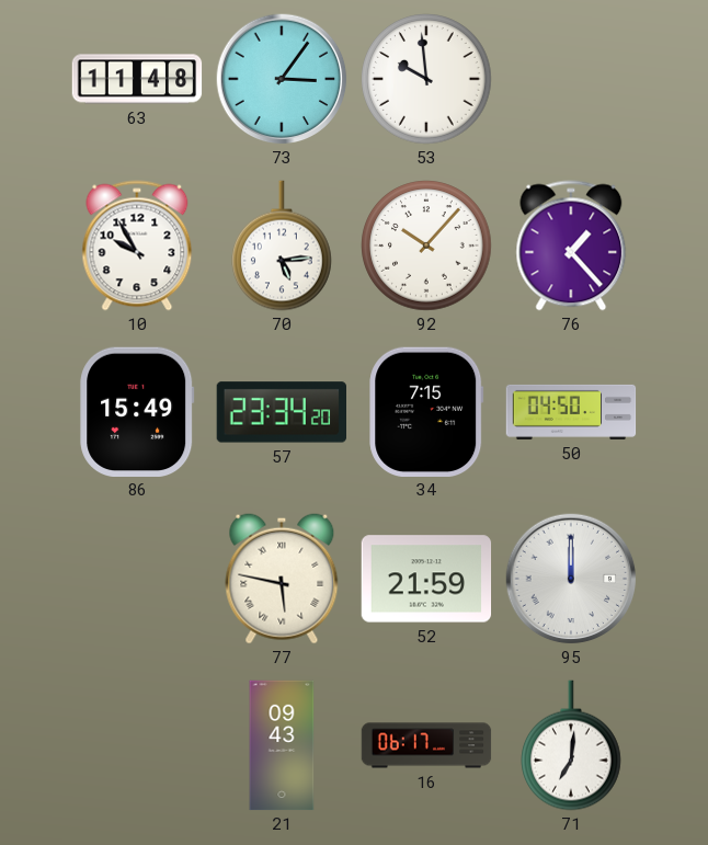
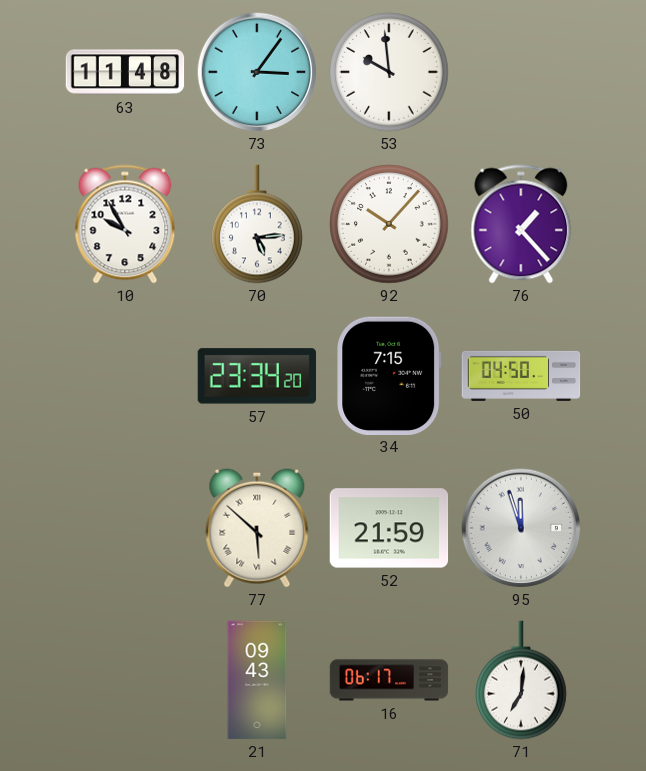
86: 15:49 -> none
77: 5:47 -> 5:52
95: 12:00 -> 11:57
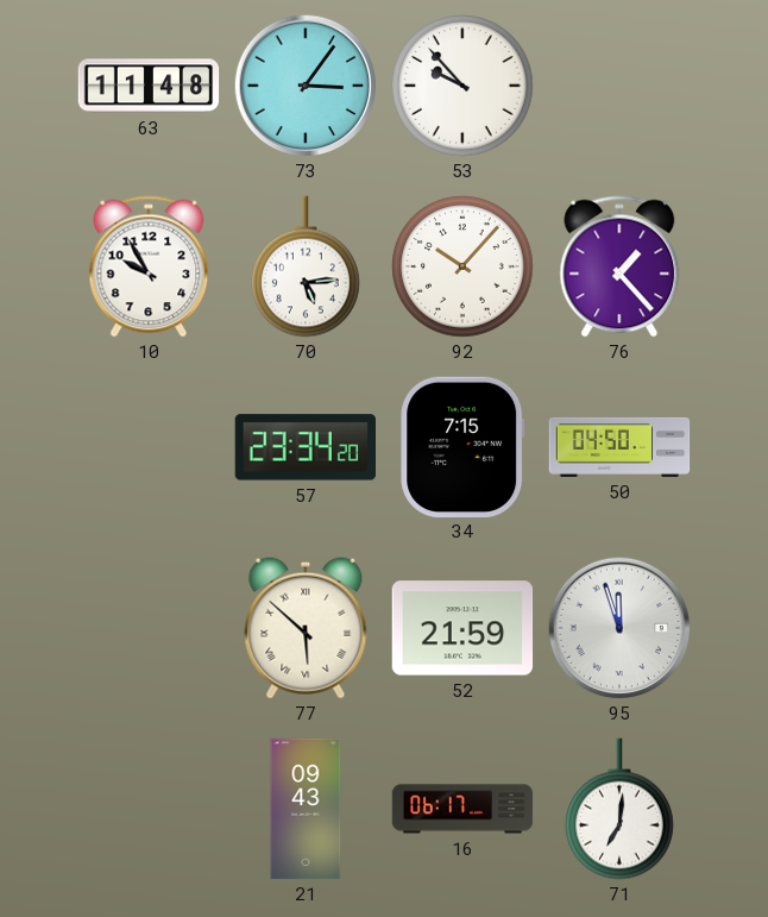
53: 9:59 -> 9:53
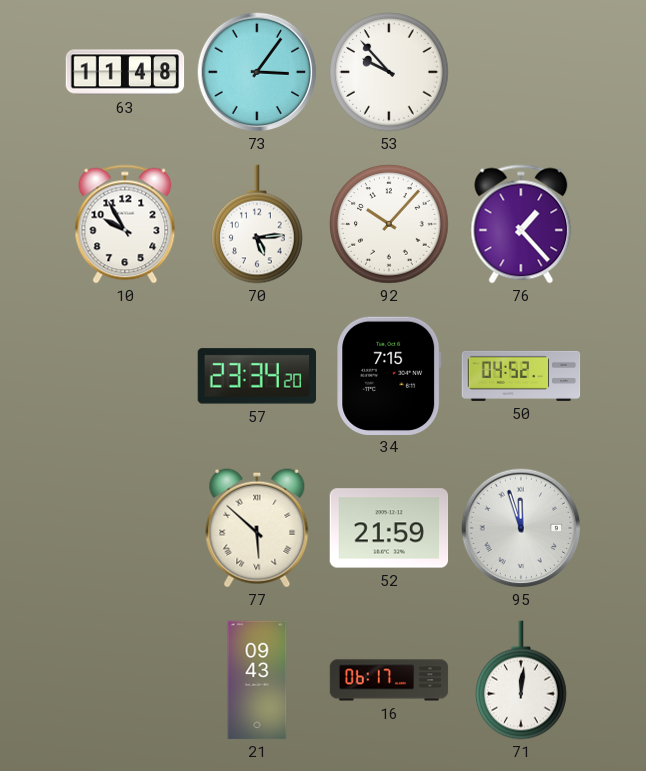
50: 04:50 -> 04:52
71: 7:01 -> 12:01
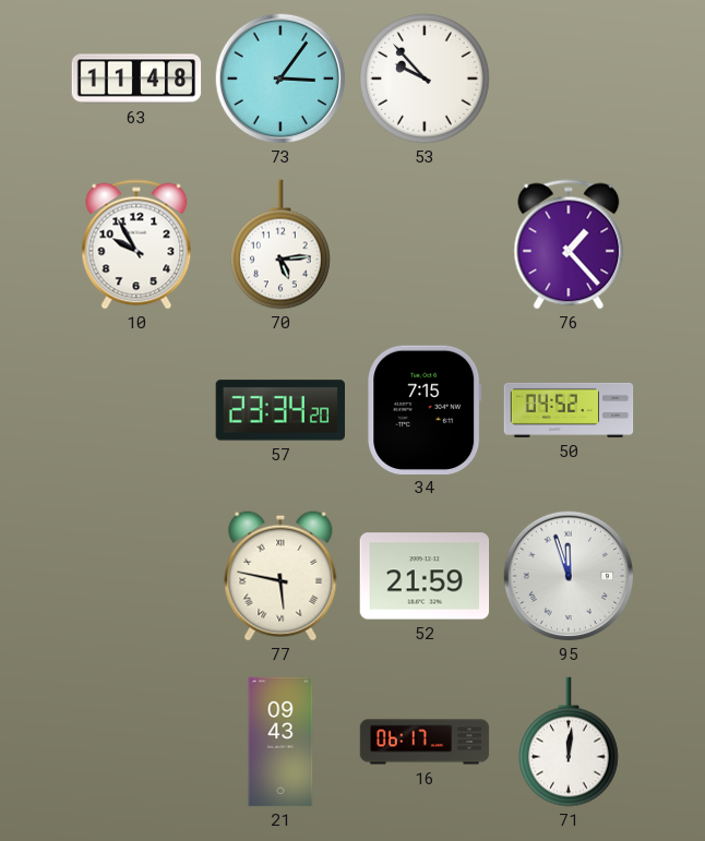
92: 10:07 -> none
77: 5:52 -> 5:47
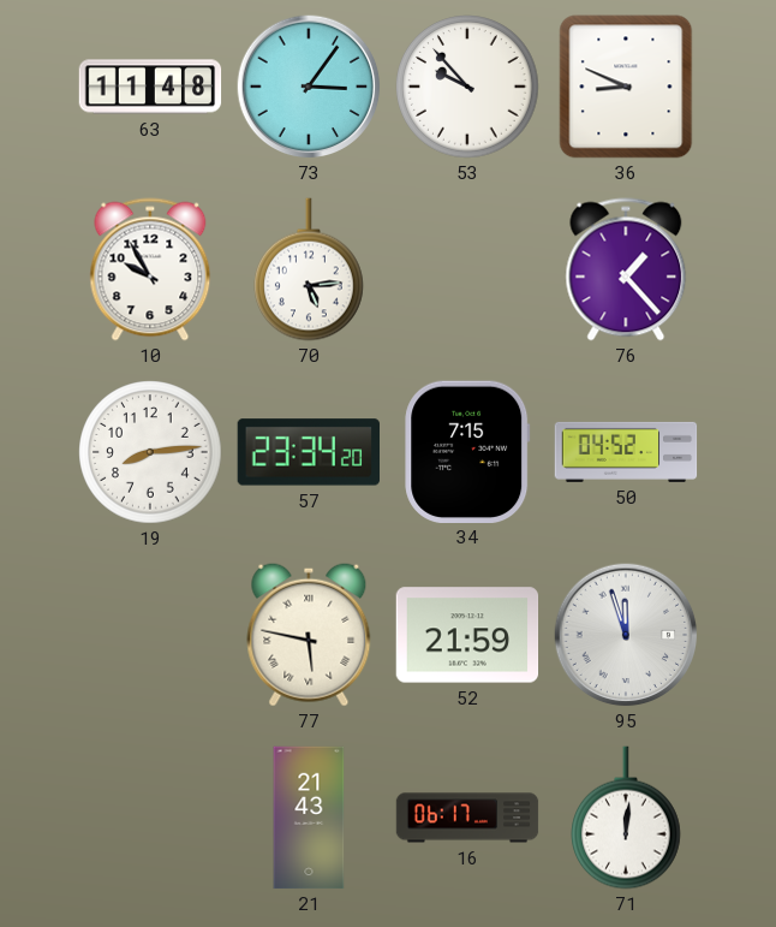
36: none -> 8:49
19: none -> 8:14
21: 09:43 -> 21:43
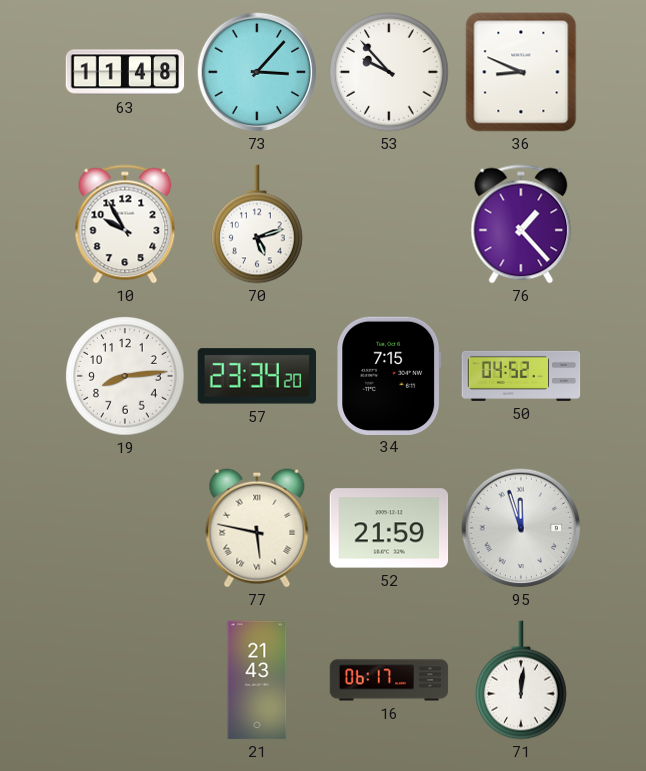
73: 3:06 -> 3:07
70: 5:14 -> 5:12
